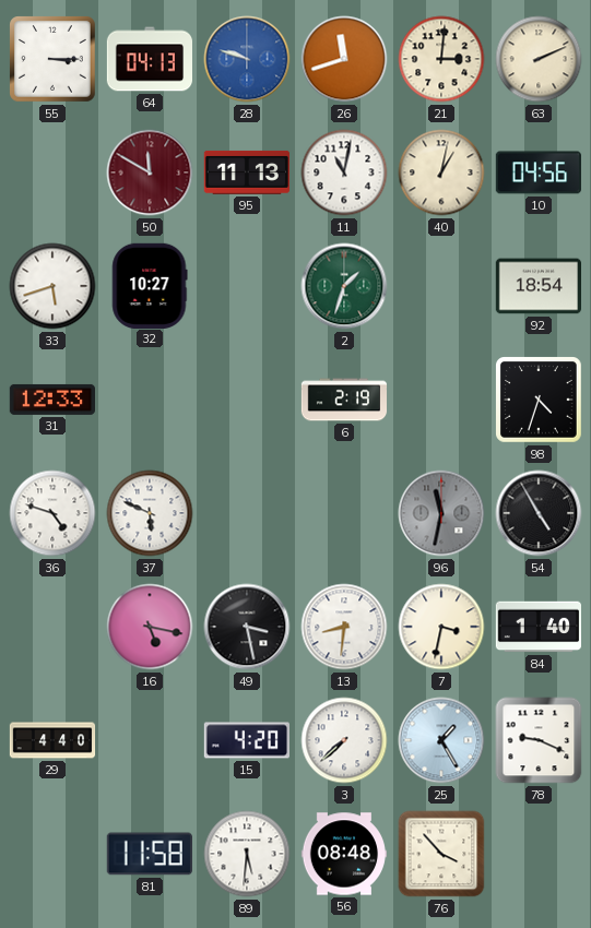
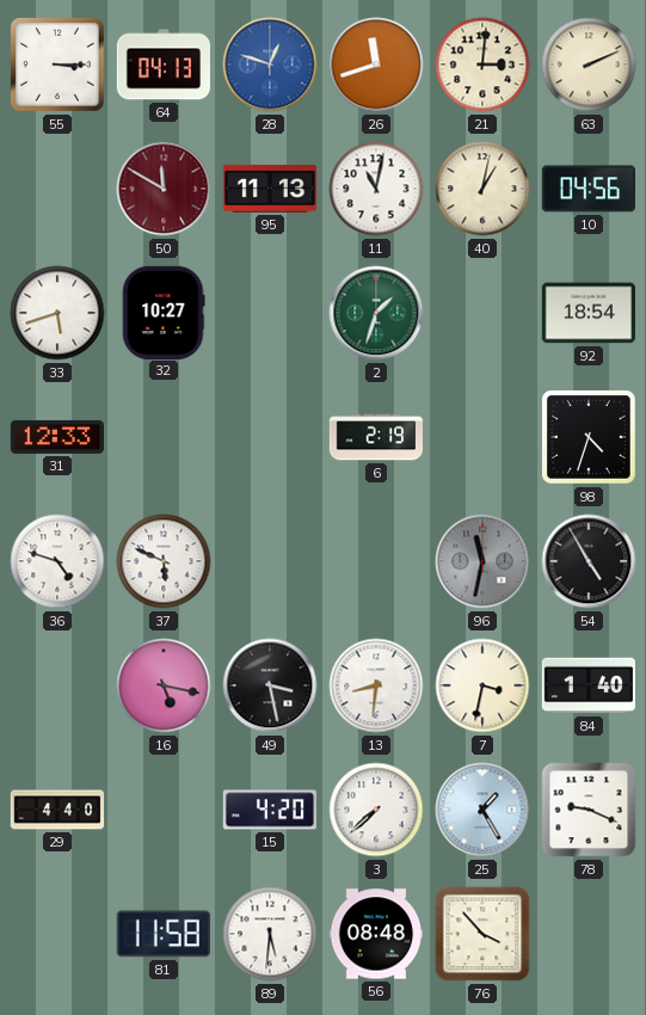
28: 9:48 -> 12:48
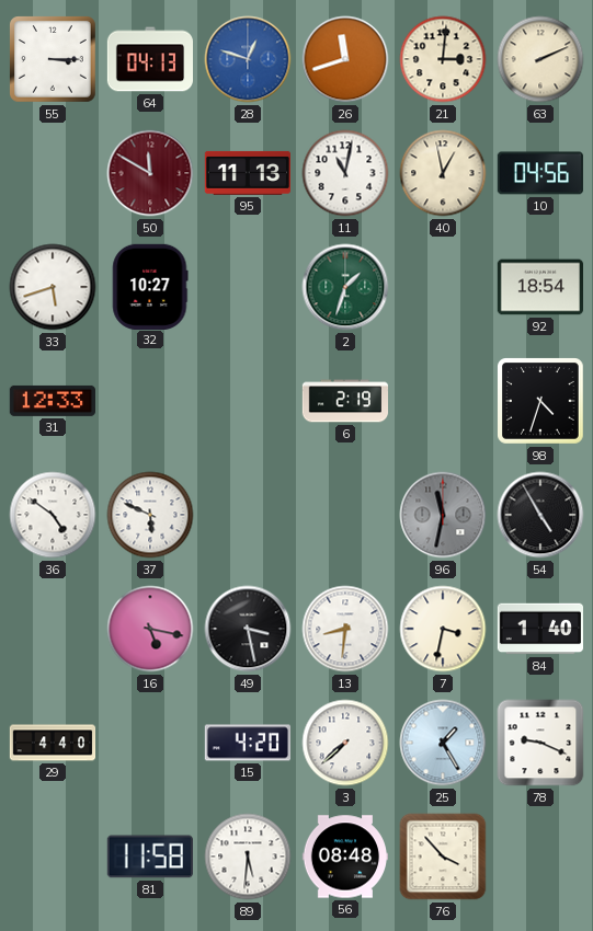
40: 1:02 -> 12:58
36: 4:48 -> 4:51
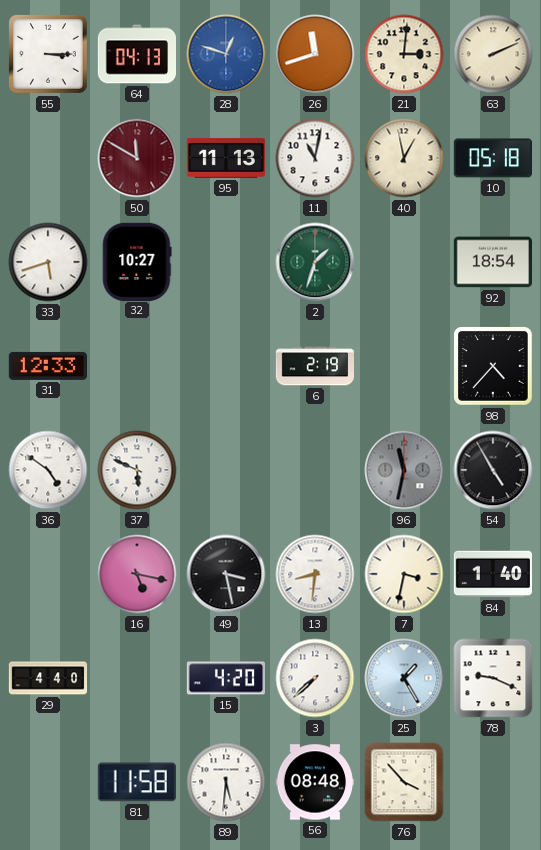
10: 04:56 -> 05:18
98: 4:33 -> 4:37
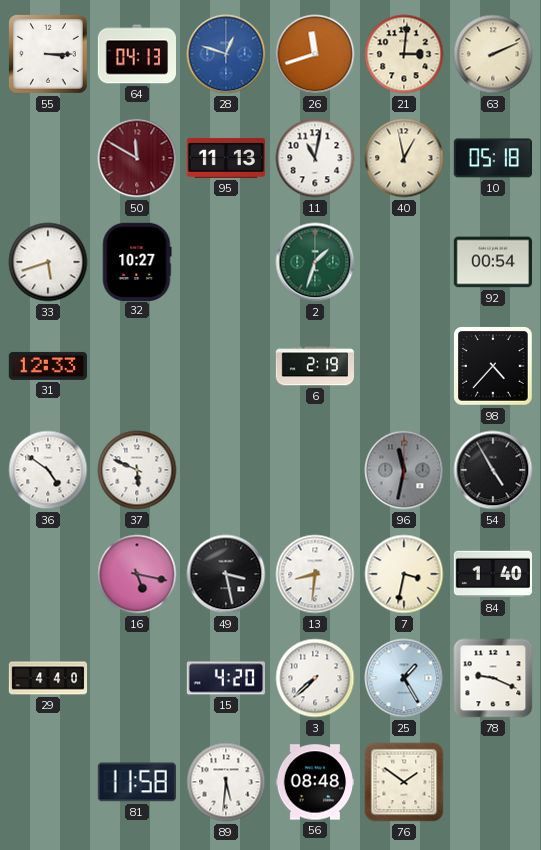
92: 18:54 -> 00:54
76: 3:53 -> 1:51
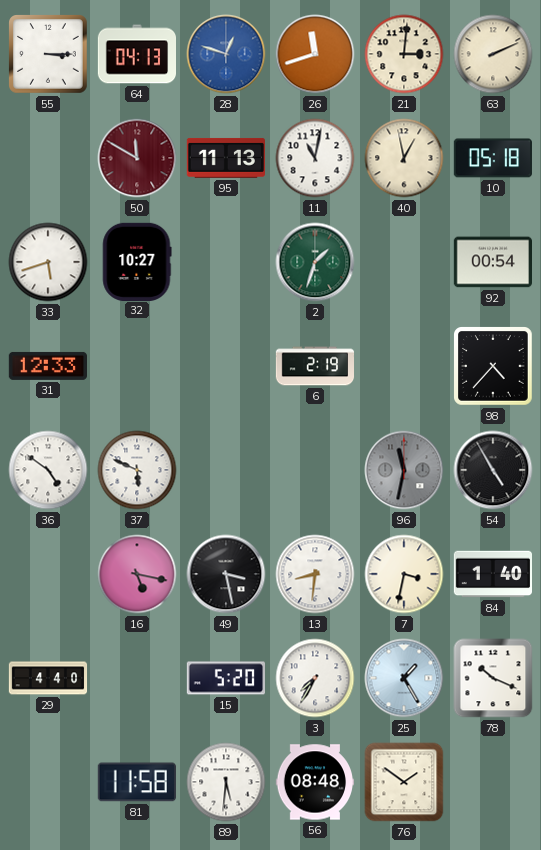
15: 4:20 -> 5:20
3: 7:38 -> 7:35
78: 9:19 -> 10:19
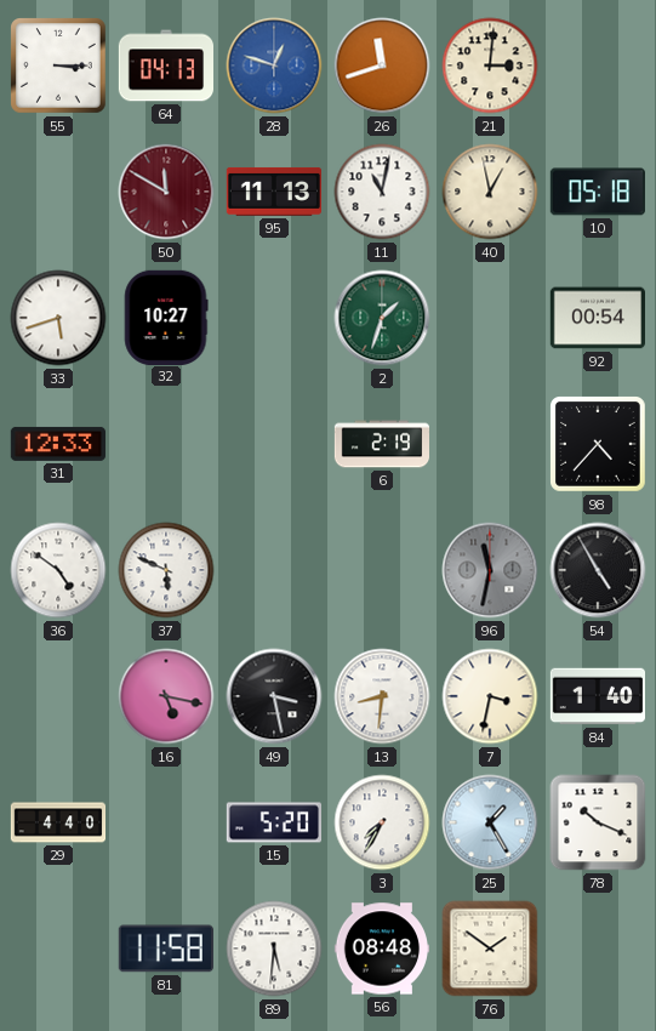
63: 2:11 -> none
